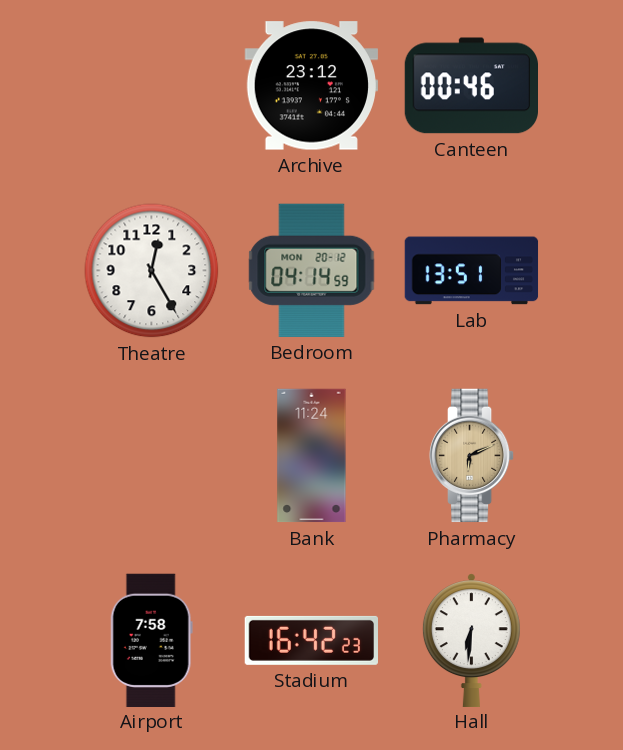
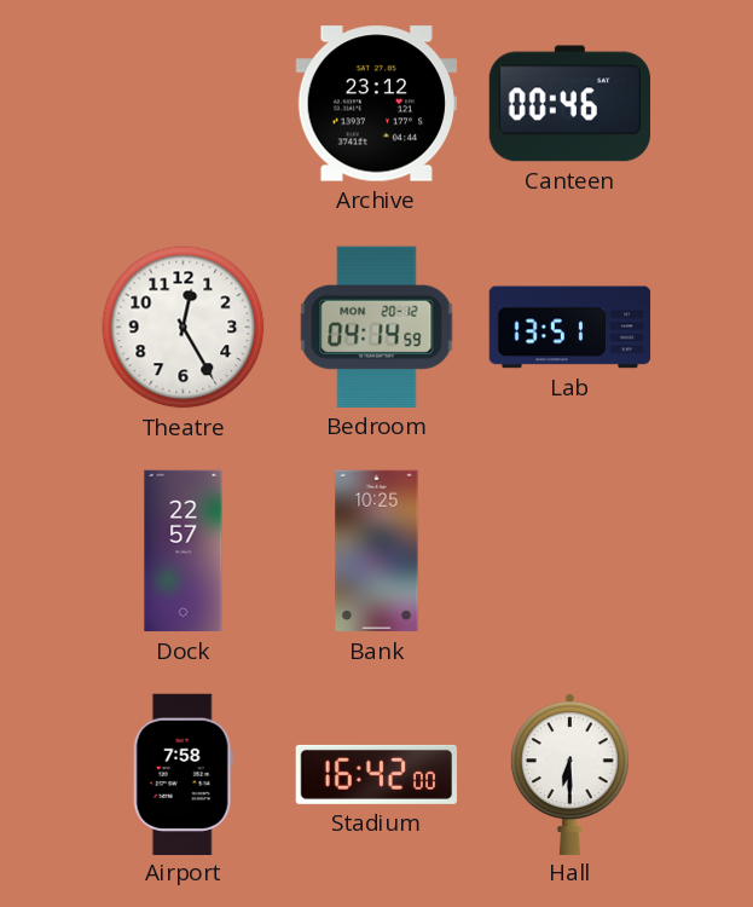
Dock: none -> 22:57
Bank: 11:24 -> 10:25
Pharmacy: 6:11 -> none
Stadium: 16:42:23 -> 16:42:00
Hall: 6:31 -> 6:30
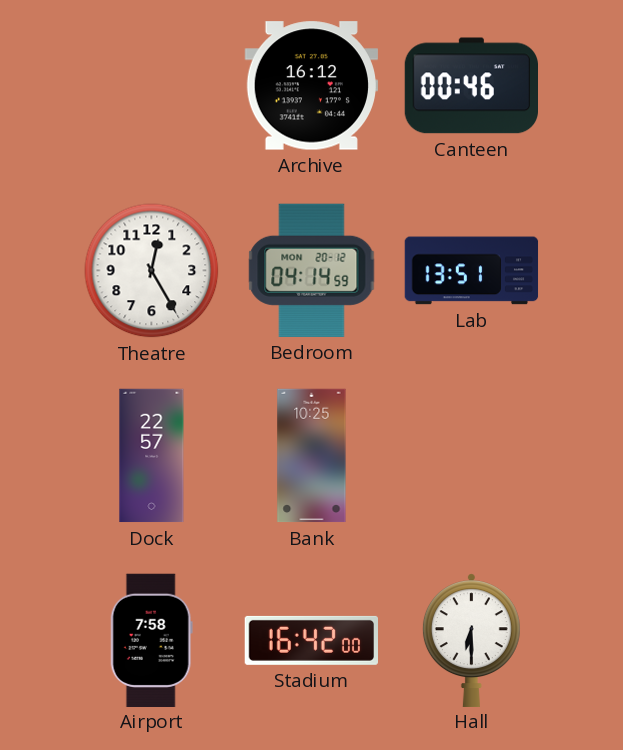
Archive: 23:12 -> 16:12
